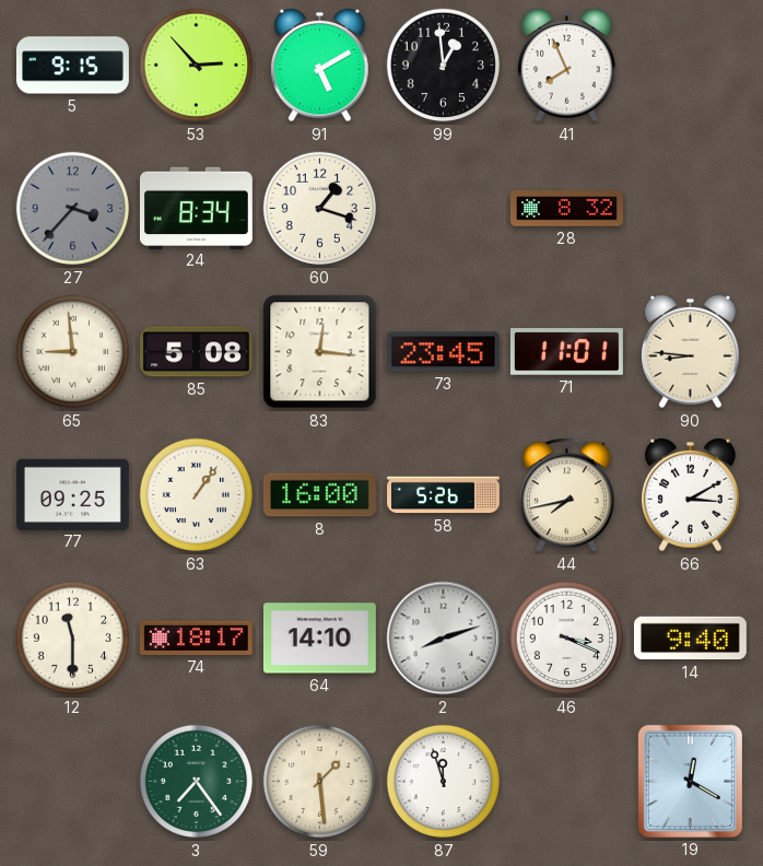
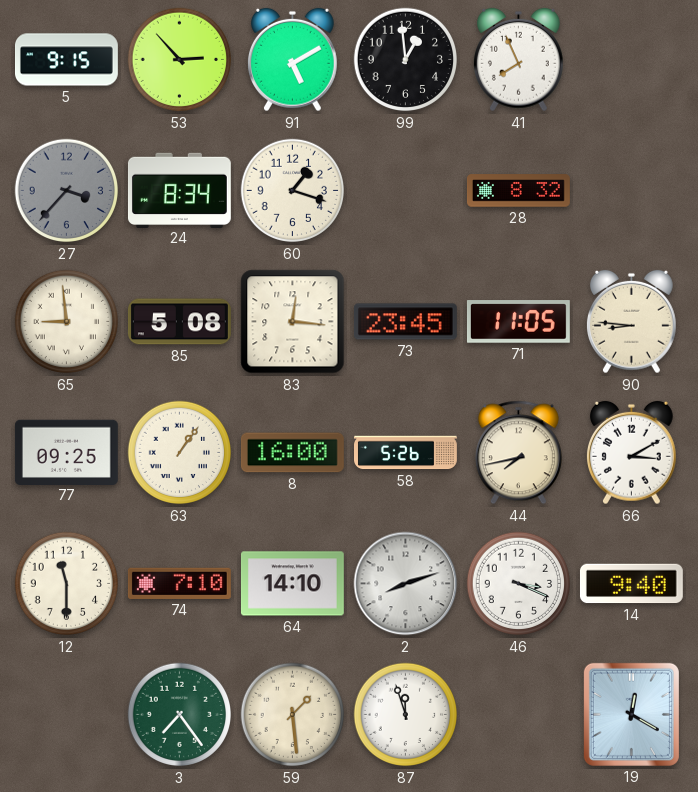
71: 11:01 -> 11:05
74: 18:17 -> 7:10
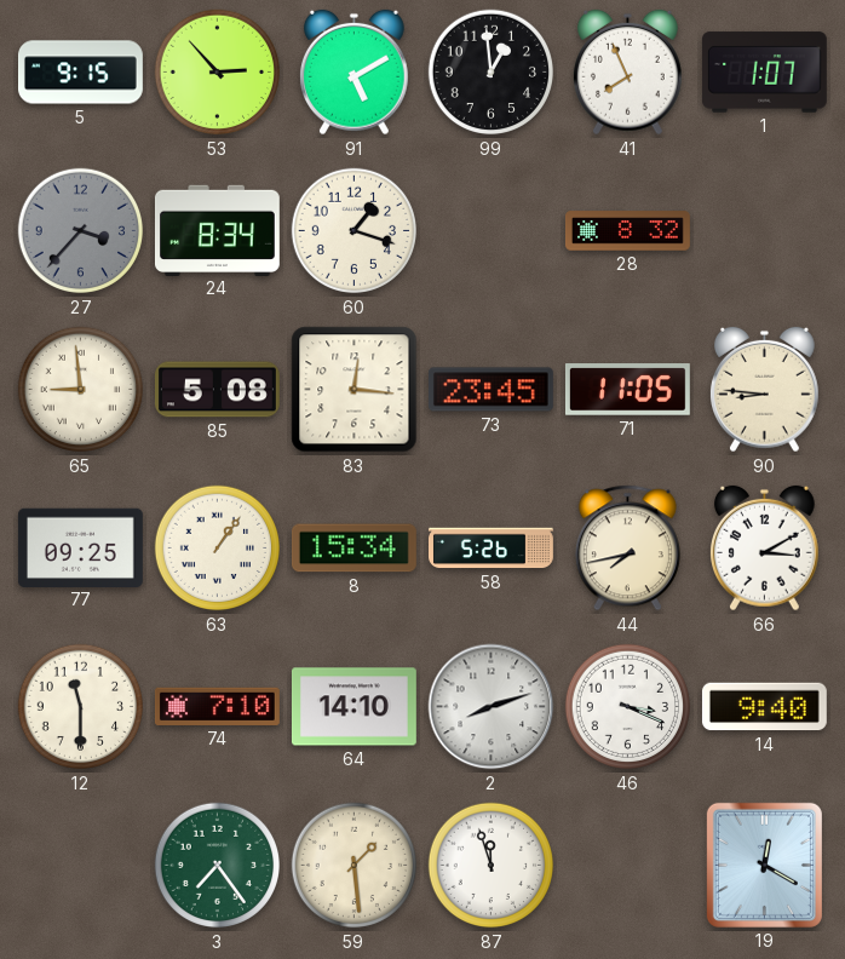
1: none -> 1:07
8: 16:00 -> 15:34
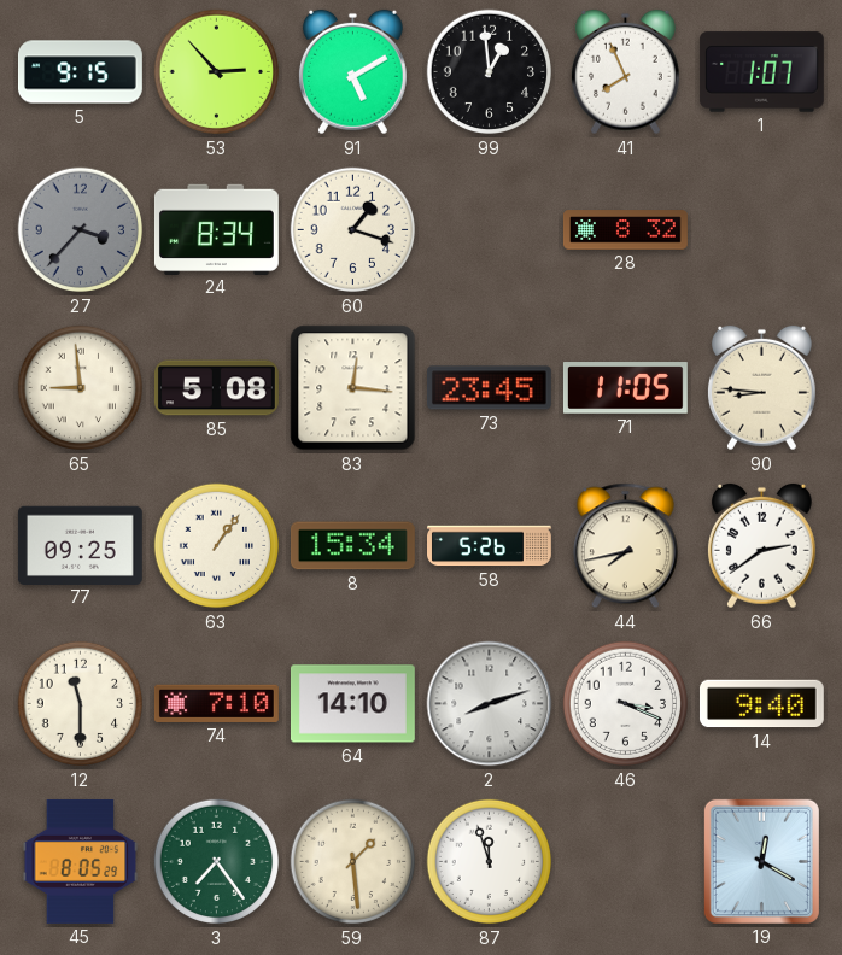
66: 3:10 -> 2:39
45: none -> 8:05
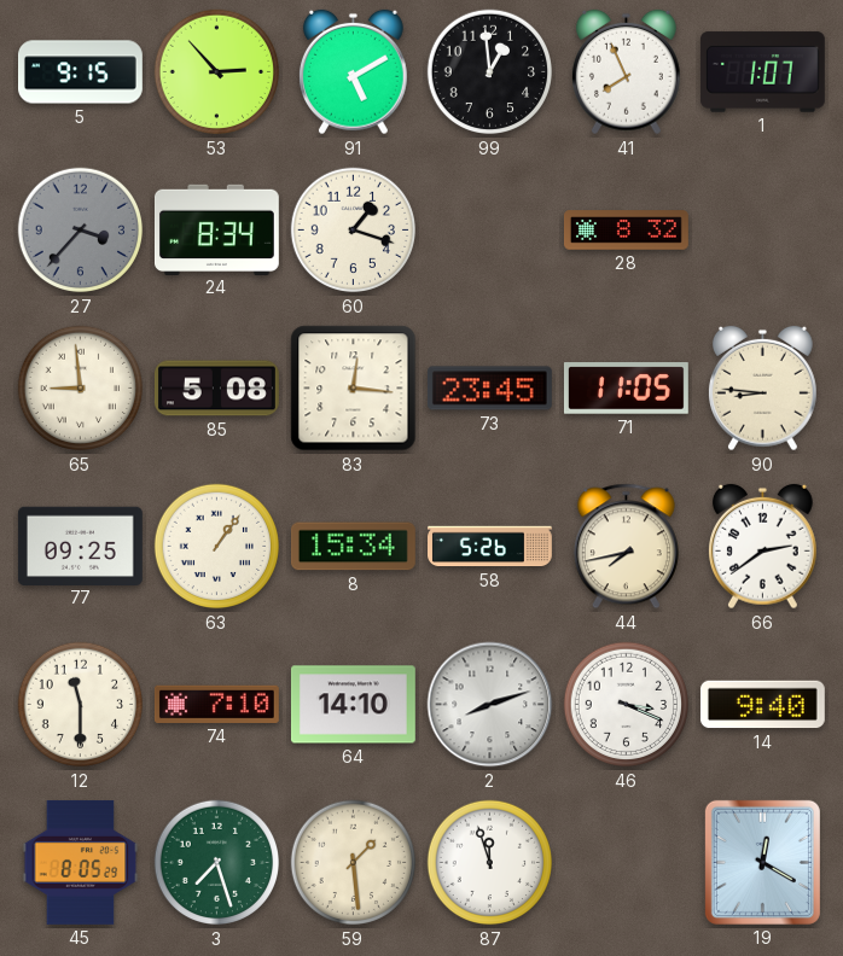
3: 7:24 -> 7:27
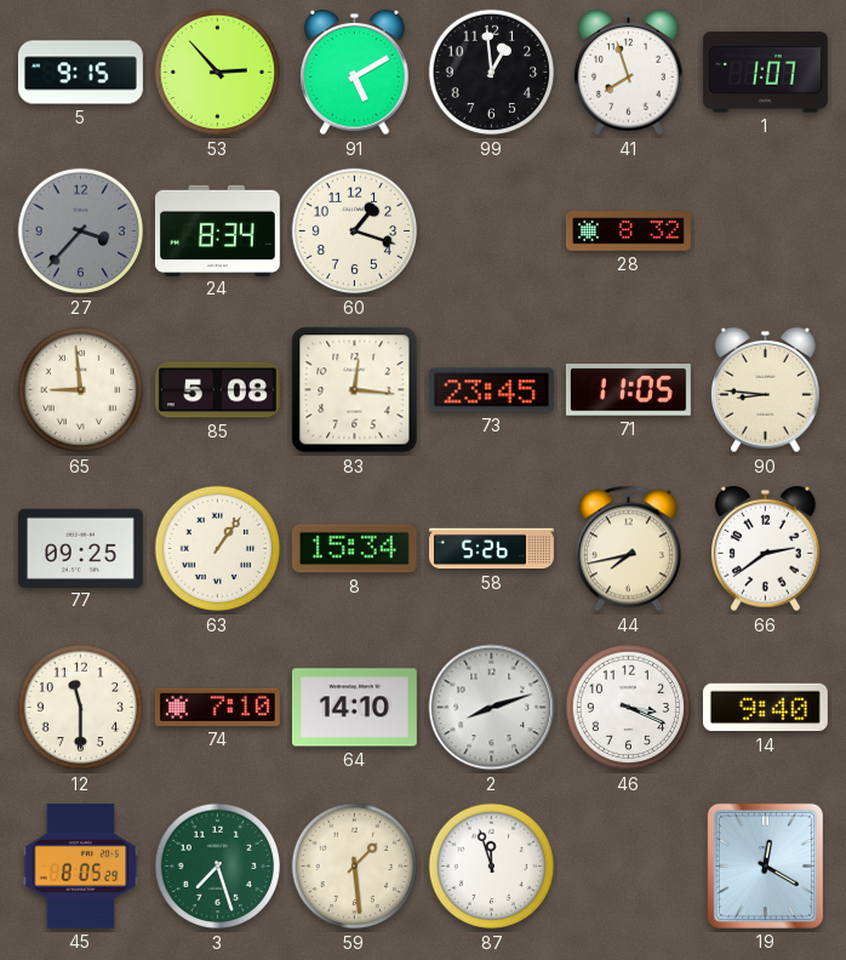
41: 7:56 -> 7:57
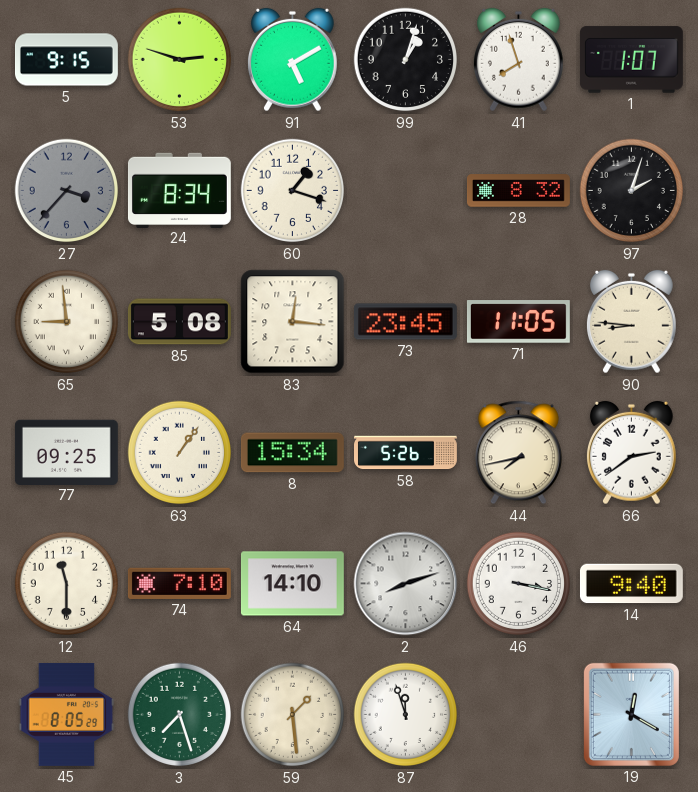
53: 2:53 -> 2:48
99: 12:59 -> 1:03
97: none -> 2:03
46: 3:19 -> 3:17
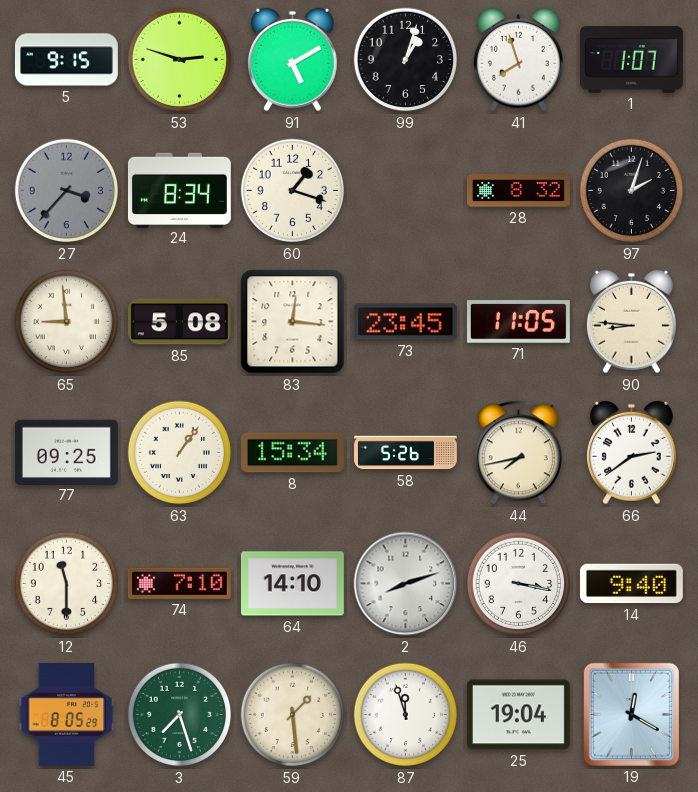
25: none -> 19:04
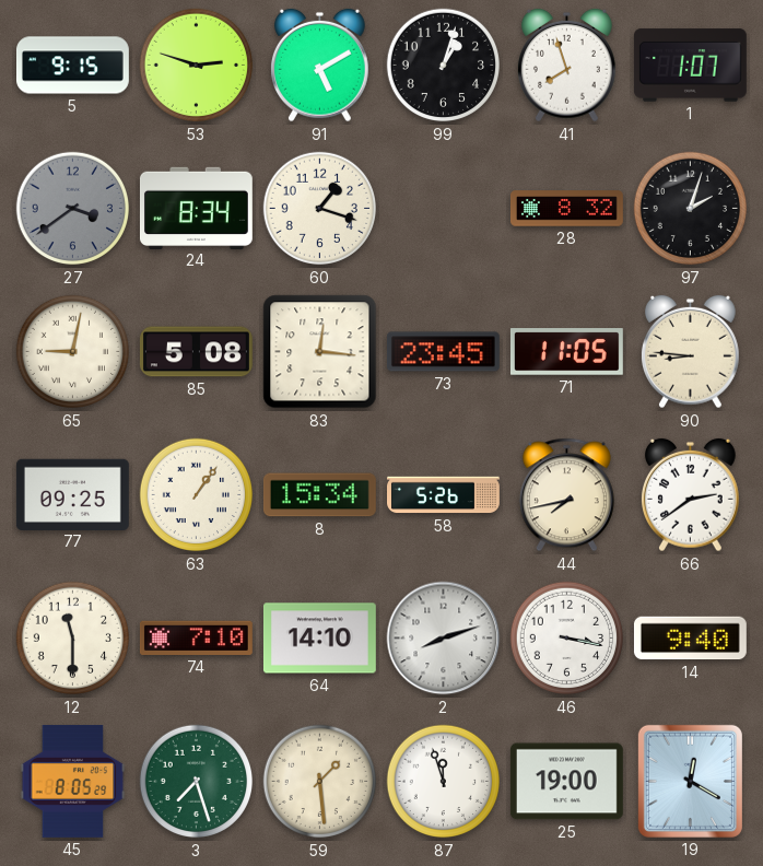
27: 3:37 -> 3:39
65: 8:59 -> 9:02
25: 19:04 -> 19:00
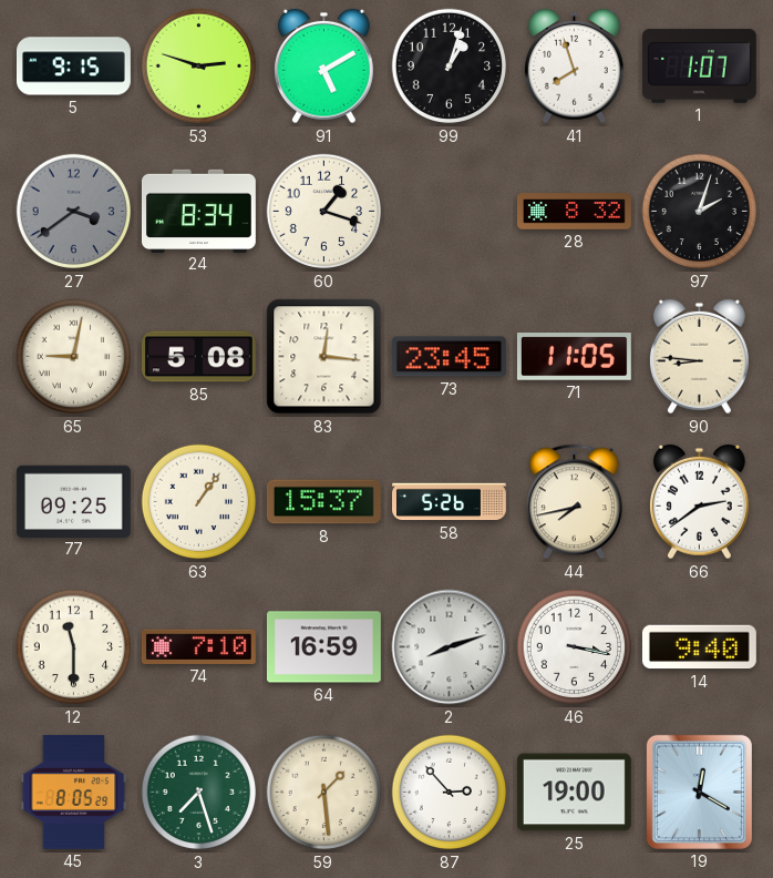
8: 15:34 -> 15:37
64: 14:10 -> 16:59
87: 11:57 -> 2:53
